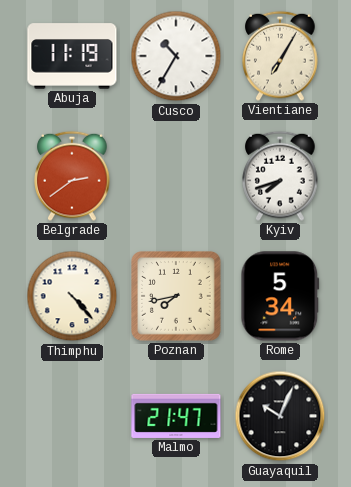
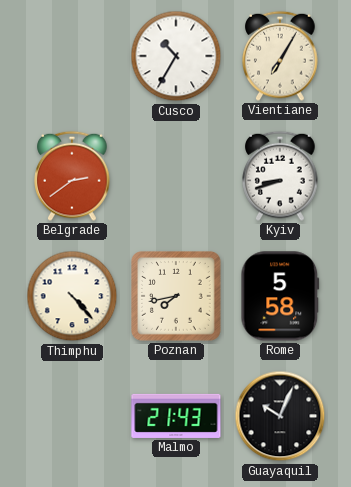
Abuja: 11:19 -> none
Kyiv: 7:42 -> 8:42
Rome: 5:34 -> 5:58
Malmo: 21:47 -> 21:43
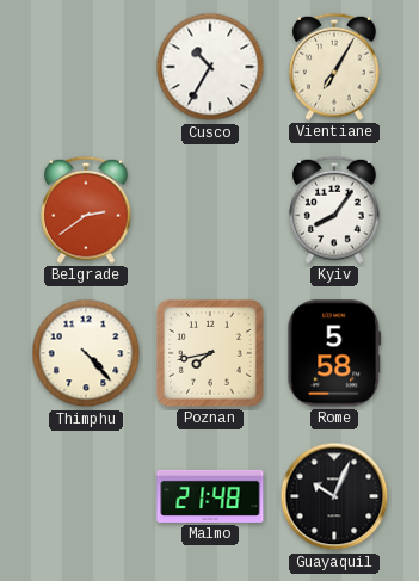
Kyiv: 8:42 -> 8:06
Malmo: 21:43 -> 21:48
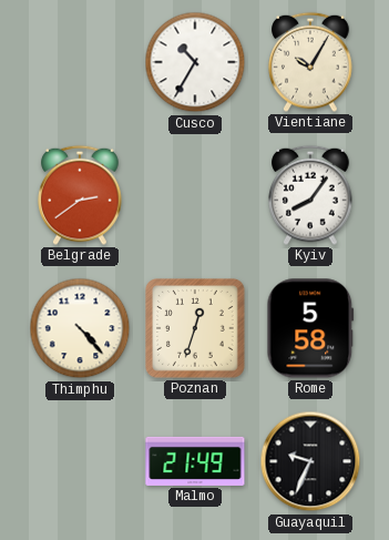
Vientiane: 7:05 -> 10:05
Poznan: 7:43 -> 12:33
Malmo: 21:48 -> 21:49
Guayaquil: 10:04 -> 9:34
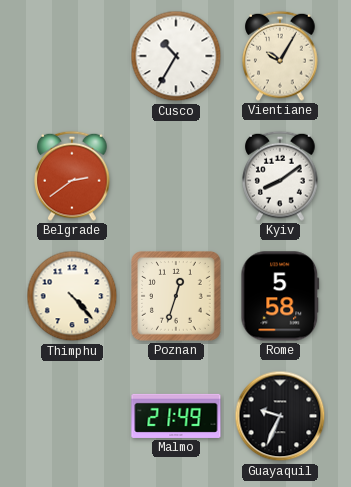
Kyiv: 8:06 -> 8:09
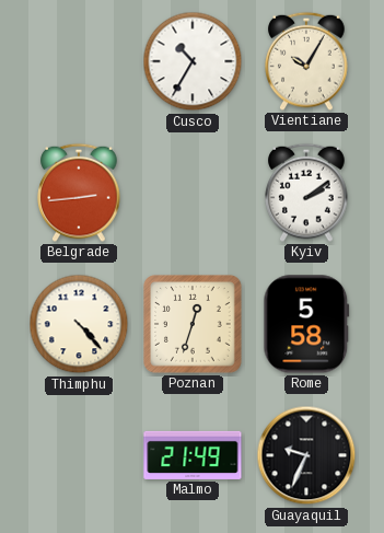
Belgrade: 2:39 -> 2:44
Kyiv: 8:09 -> 2:09
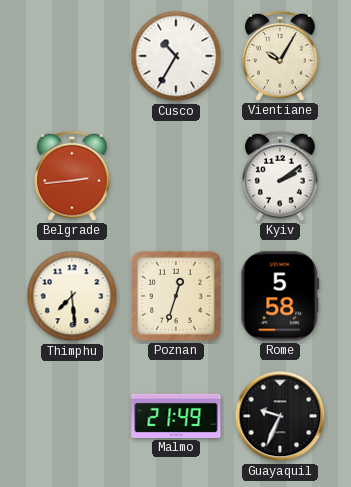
Thimphu: 4:23 -> 7:29
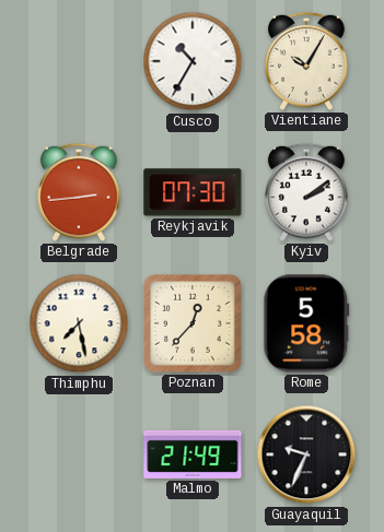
Reykjavik: none -> 07:30
Thimphu: 7:29 -> 7:28
Poznan: 12:33 -> 12:37
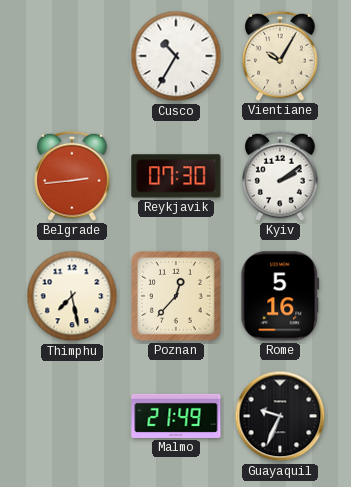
Rome: 5:58 -> 5:16
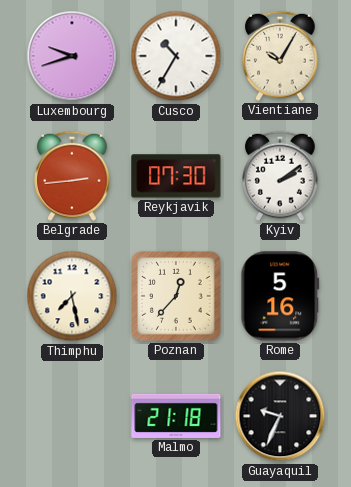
Luxembourg: none -> 9:42
Malmo: 21:49 -> 21:18
